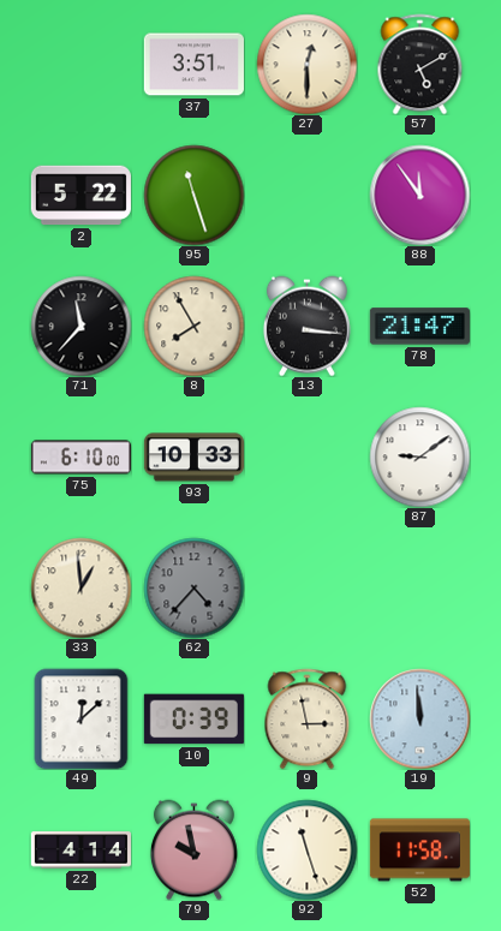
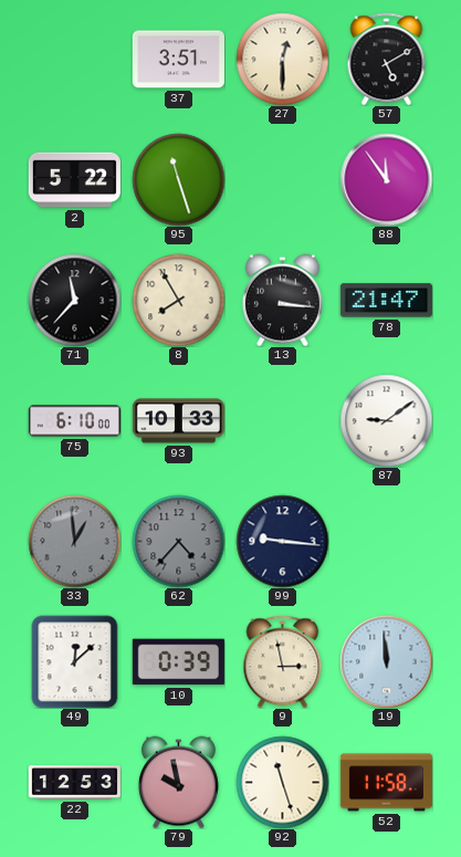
33 dial: cream -> grey
99: none -> 9:16
22: 4:14 -> 12:53
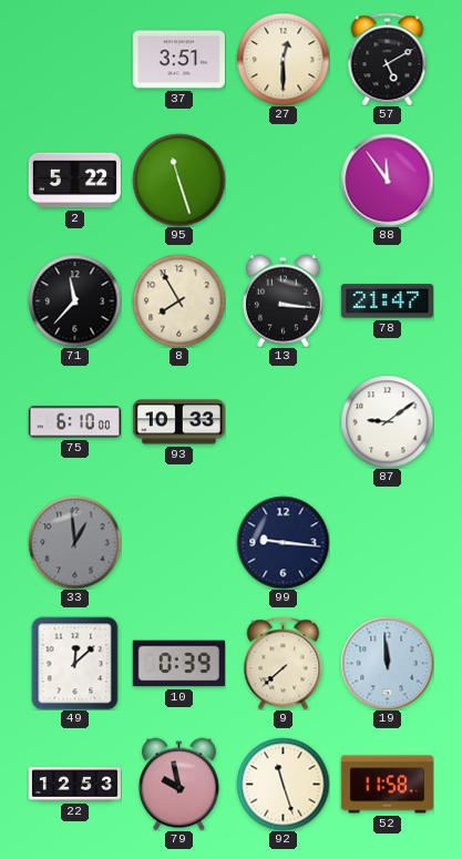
62: 4:37 -> none
9: 2:58 -> 7:38
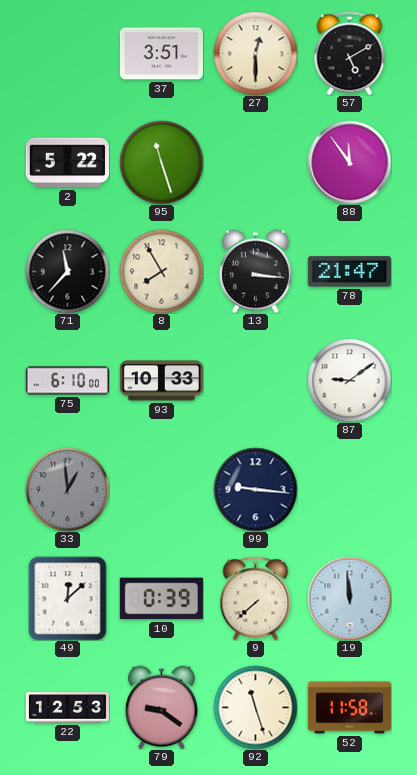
79: 9:58 -> 9:21
